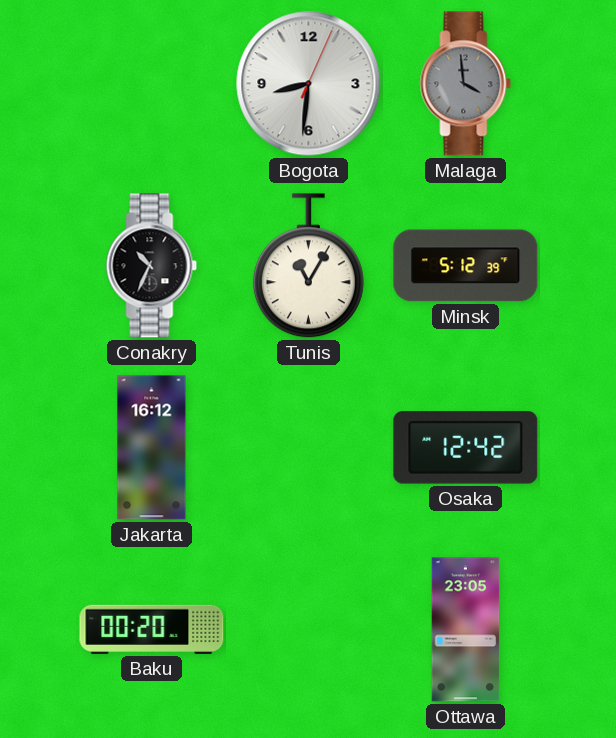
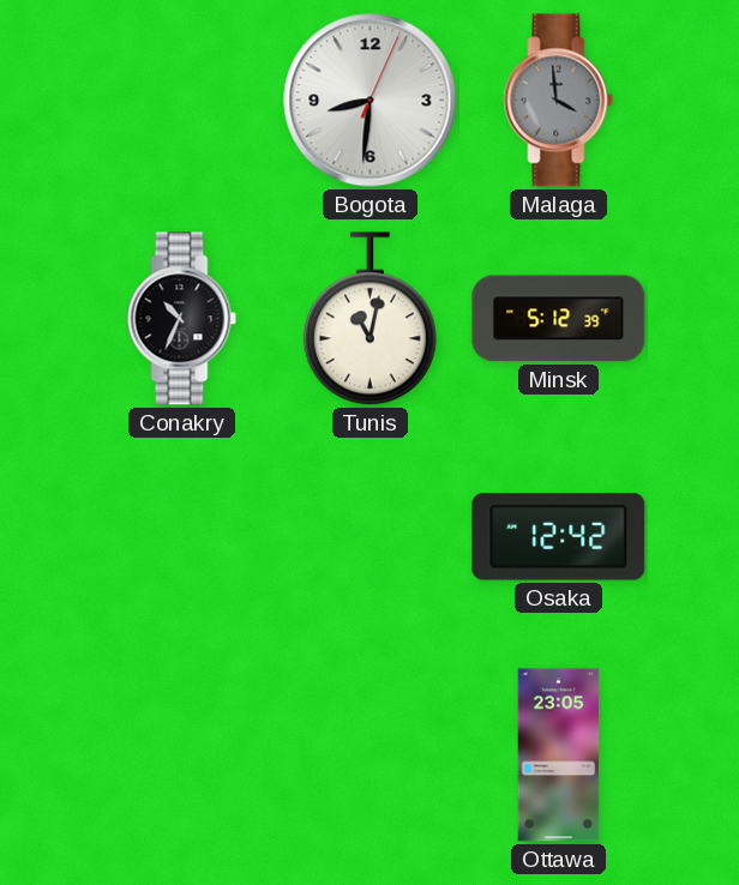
Tunis: 11:05 -> 11:02
Jakarta: 16:12 -> none
Baku: 00:20 -> none
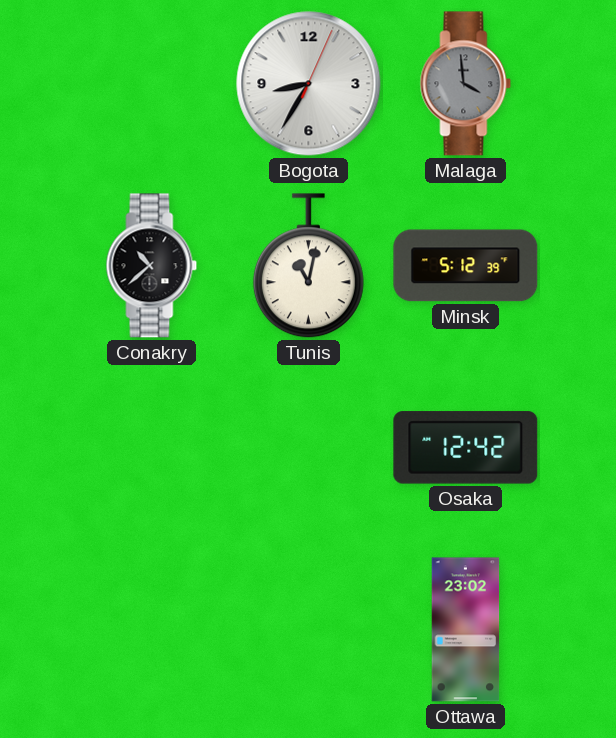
Bogota: 8:31 -> 8:35
Conakry: 10:34 -> 10:38
Ottawa: 23:05 -> 23:02
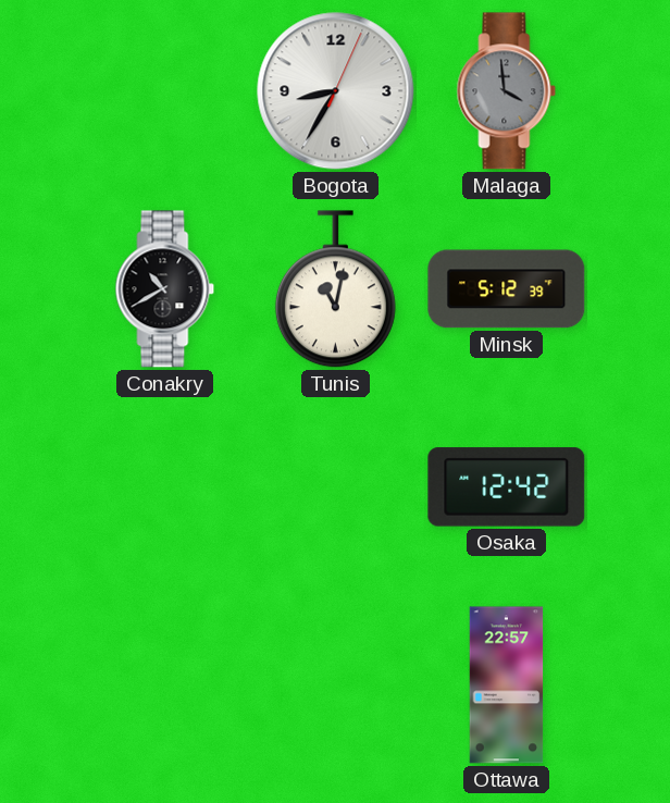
Conakry: 10:38 -> 10:40
Ottawa: 23:02 -> 22:57
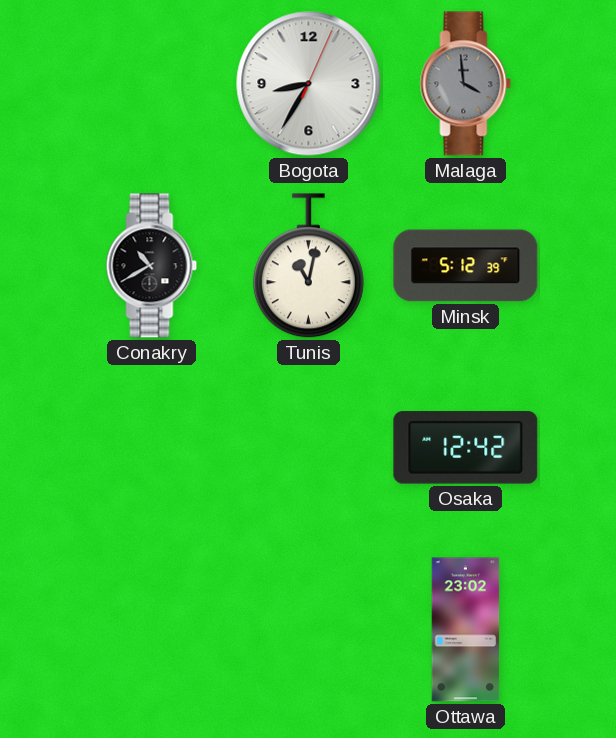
Ottawa: 22:57 -> 23:02
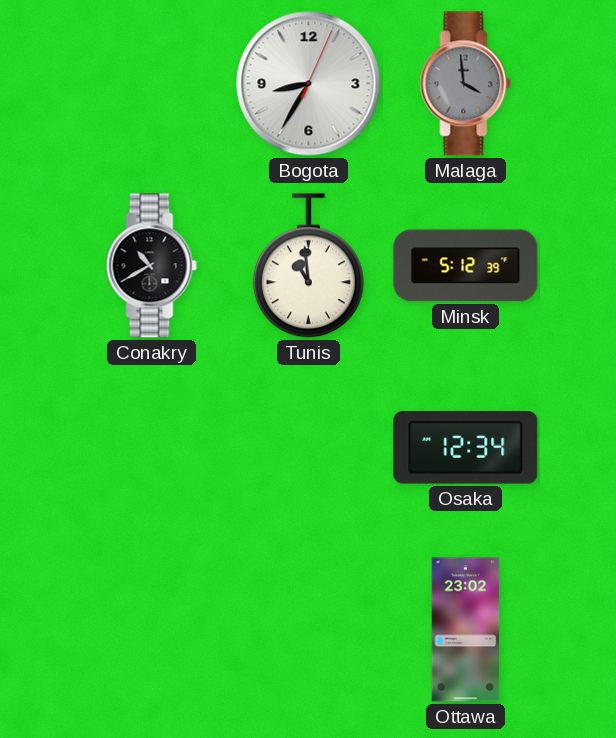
Tunis: 11:02 -> 10:59
Osaka: 12:42 -> 12:34
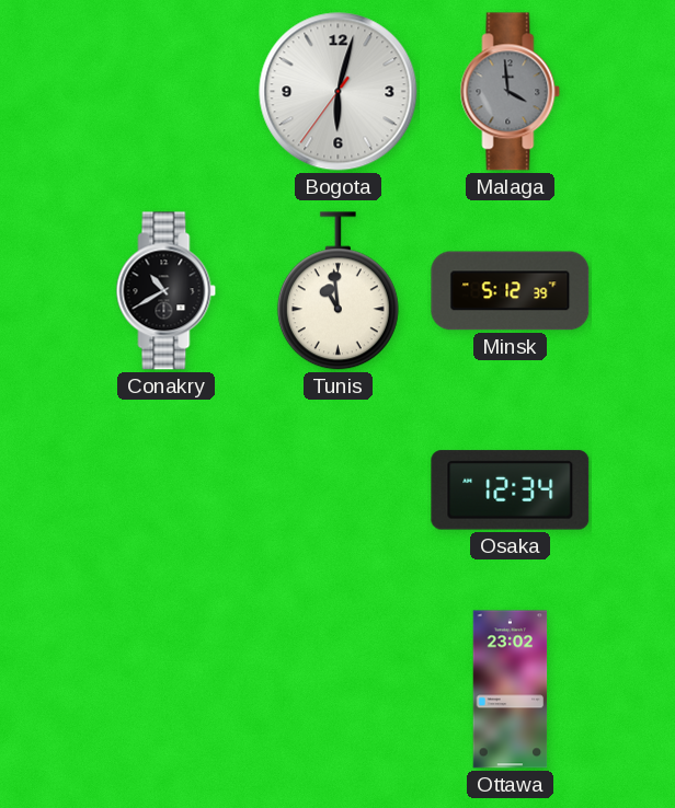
Bogota: 8:35 -> 6:02
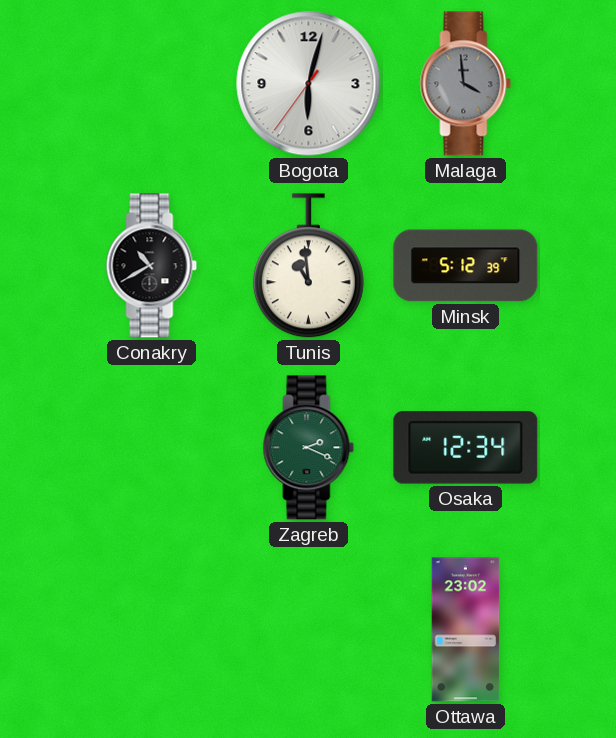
Zagreb: none -> 2:19
